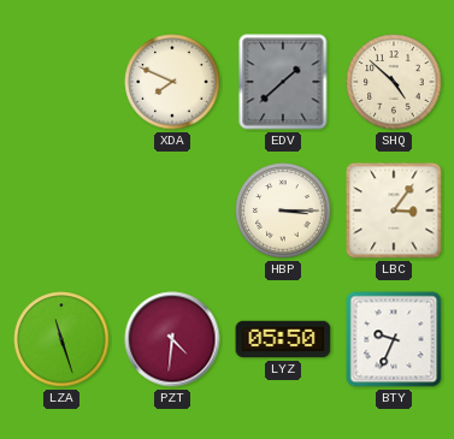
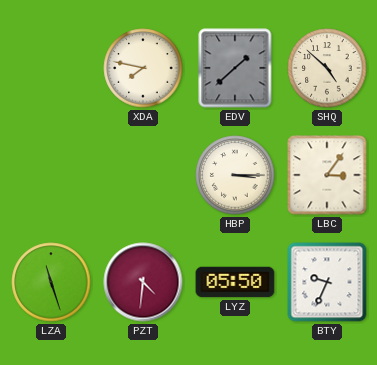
XDA: 7:49 -> 7:47
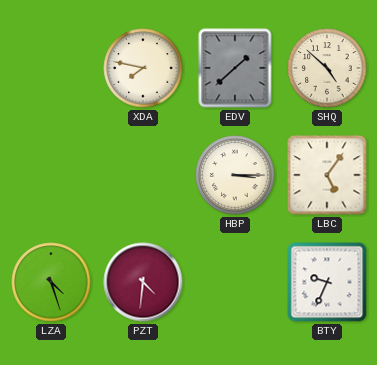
LBC: 3:06 -> 5:06
LZA: 11:27 -> 4:27
LYZ: 05:50 -> none
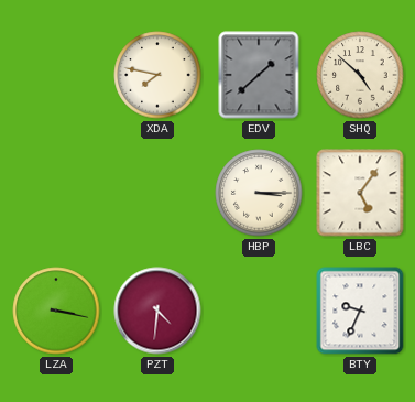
LZA: 4:27 -> 3:17
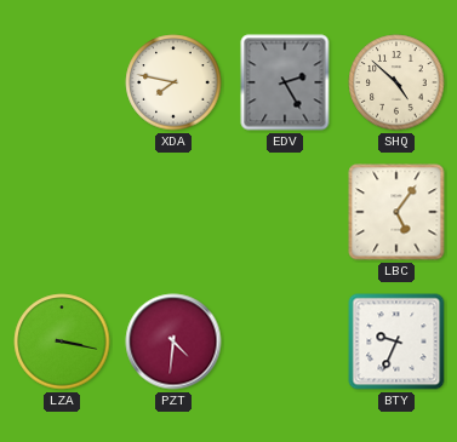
EDV: 1:38 -> 2:25
HBP: 3:15 -> none
